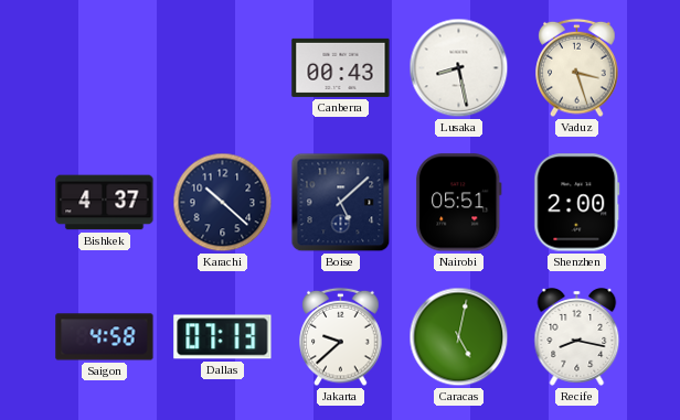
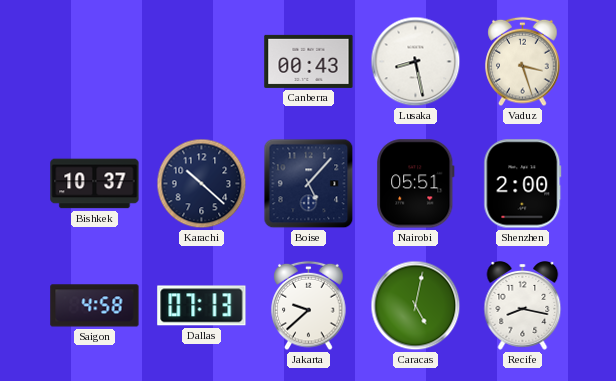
Bishkek: 4:37 -> 10:37
Boise: 5:08 -> 5:07
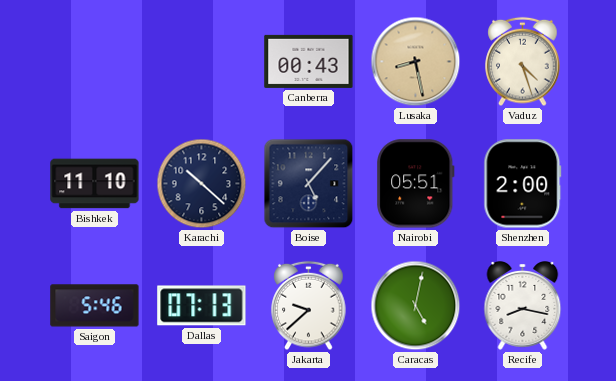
Lusaka dial: white -> champagne
Vaduz: 3:27 -> 4:27
Bishkek: 10:37 -> 11:10
Saigon: 4:58 -> 5:46
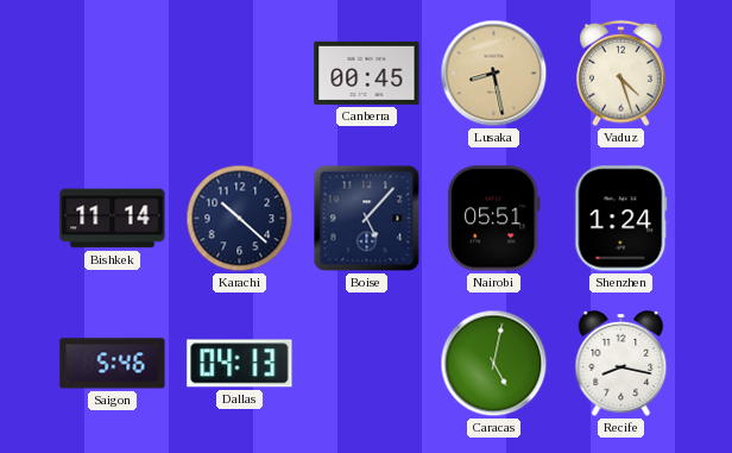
Canberra: 00:43 -> 00:45
Bishkek: 11:10 -> 11:14
Shenzhen: 2:00 -> 1:24
Dallas: 07:13 -> 04:13
Jakarta: 9:38 -> none
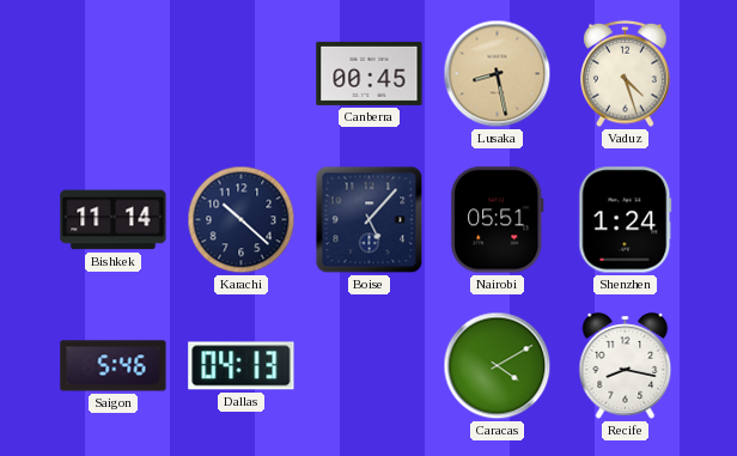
Caracas: 5:02 -> 4:10
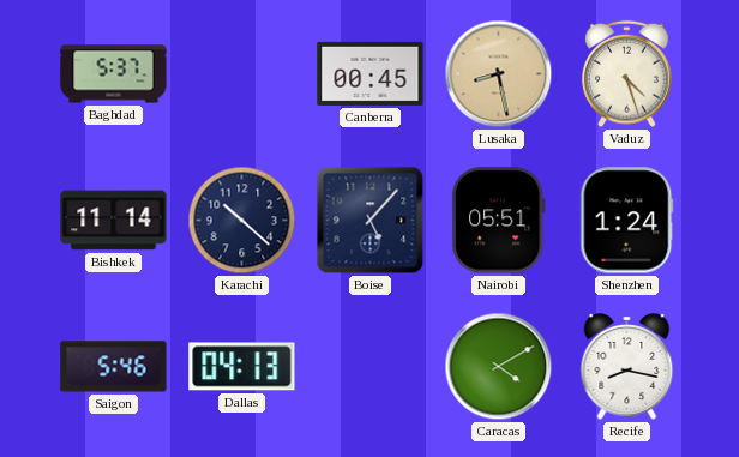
Baghdad: none -> 5:37
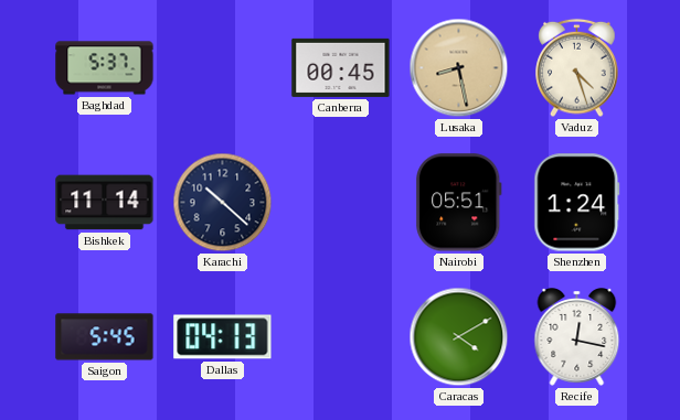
Boise: 5:07 -> none
Saigon: 5:46 -> 5:45
Recife: 8:17 -> 12:17
